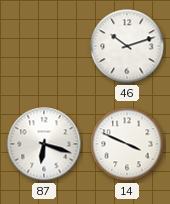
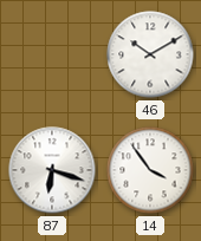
46: 10:12 -> 10:10
14: 3:49 -> 3:54
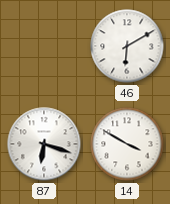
46: 10:10 -> 6:10
14: 3:54 -> 3:50
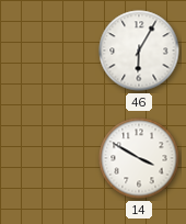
46: 6:10 -> 6:05
87: 6:18 -> none
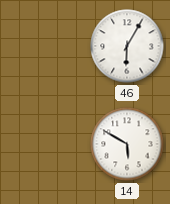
14: 3:50 -> 5:50
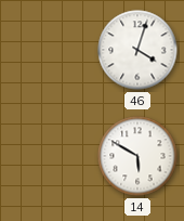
46: 6:05 -> 4:03
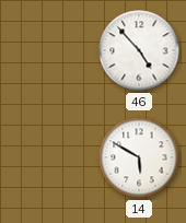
46: 4:03 -> 4:53
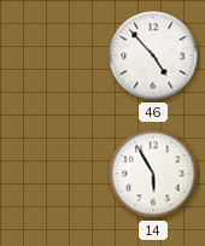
14: 5:50 -> 5:55
